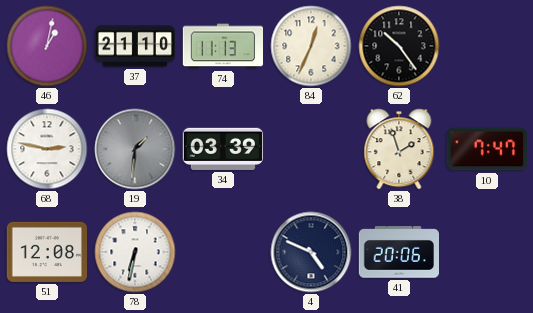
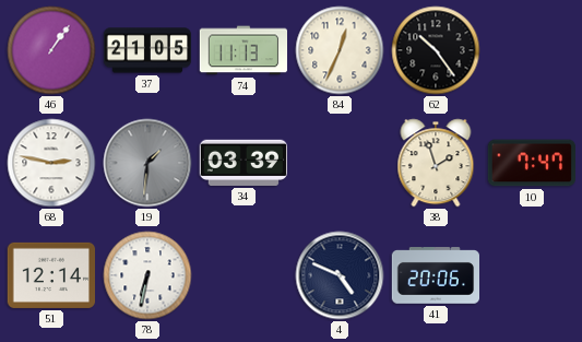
46: 1:02 -> 1:06
37: 21:10 -> 21:05
51: 12:08 -> 12:14
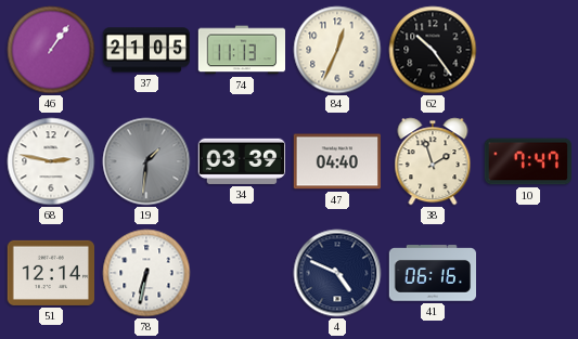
47: none -> 04:40
41: 20:06 -> 06:16
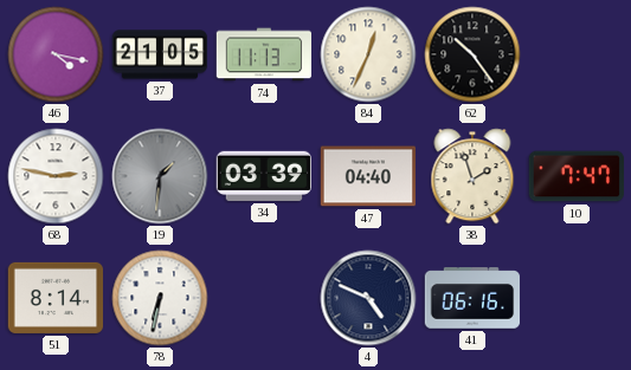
46: 1:06 -> 4:17
51: 12:14 -> 8:14
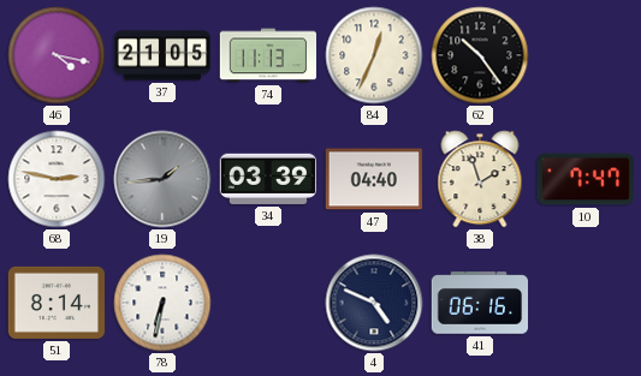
19: 1:31 -> 1:44
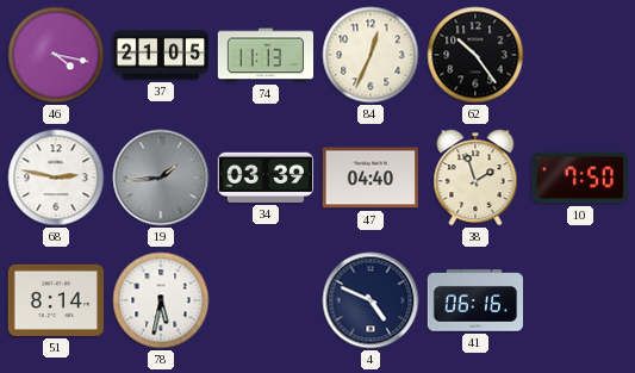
10: 7:47 -> 7:50
78: 6:32 -> 5:32
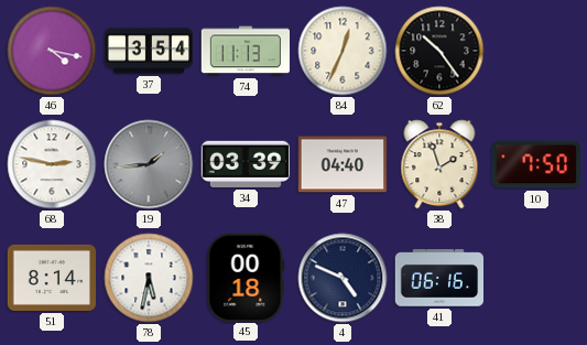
37: 21:05 -> 3:54
45: none -> 00:18
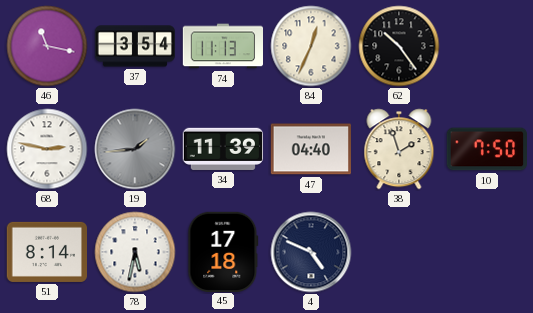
46: 4:17 -> 11:17
34: 03:39 -> 11:39
45: 00:18 -> 17:18
41: 06:16 -> none
